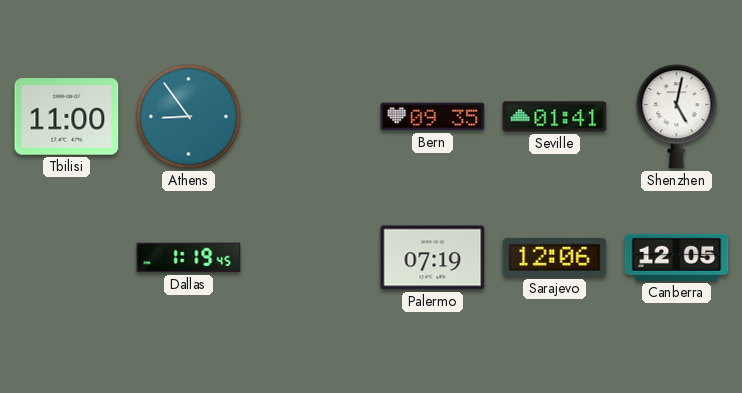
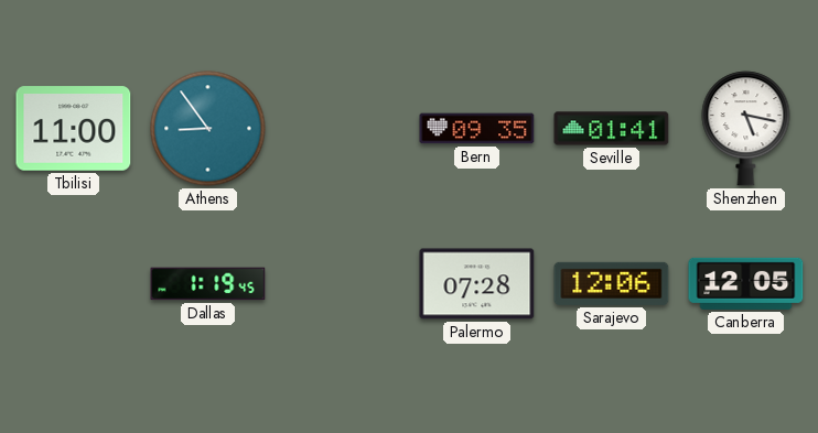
Shenzhen: 5:02 -> 5:17
Palermo: 07:19 -> 07:28
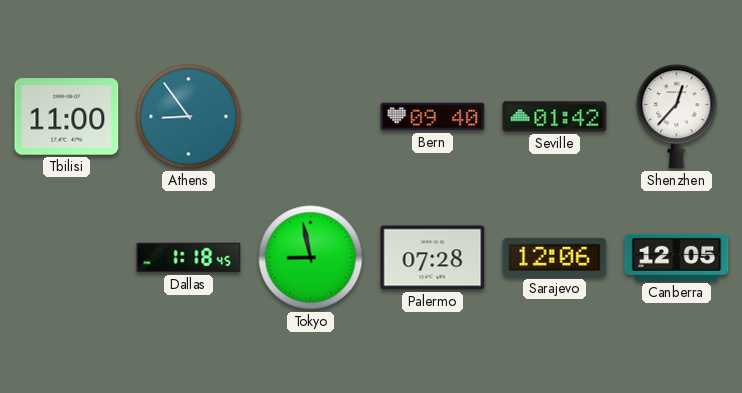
Bern: 09:35 -> 09:40
Seville: 01:41 -> 01:42
Shenzhen: 5:17 -> 12:37
Dallas: 1:19 -> 1:18
Tokyo: none -> 8:58
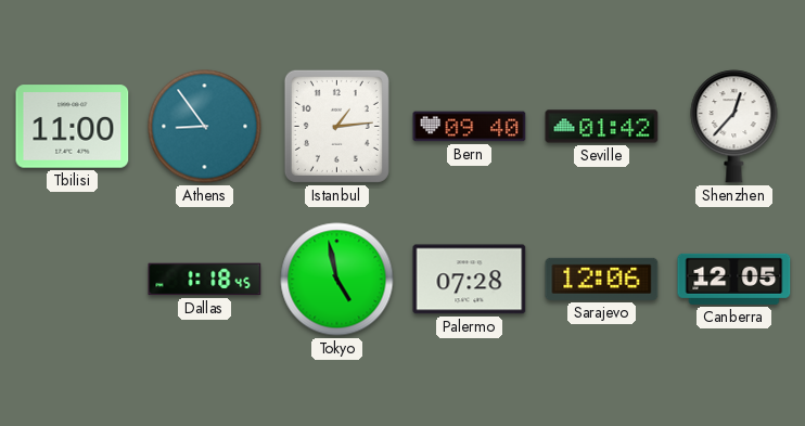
Istanbul: none -> 1:14
Tokyo: 8:58 -> 4:58
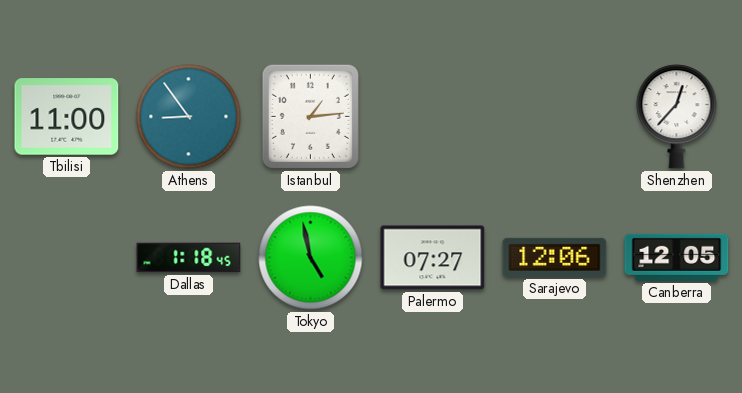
Bern: 09:40 -> none
Seville: 01:42 -> none
Palermo: 07:28 -> 07:27
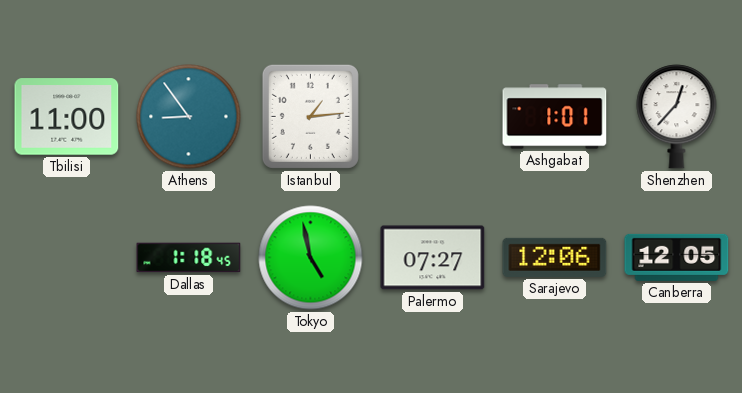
Ashgabat: none -> 1:01
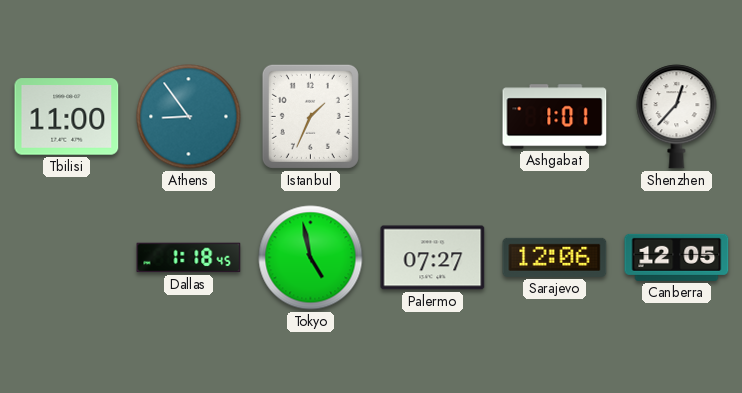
Istanbul: 1:14 -> 1:34
